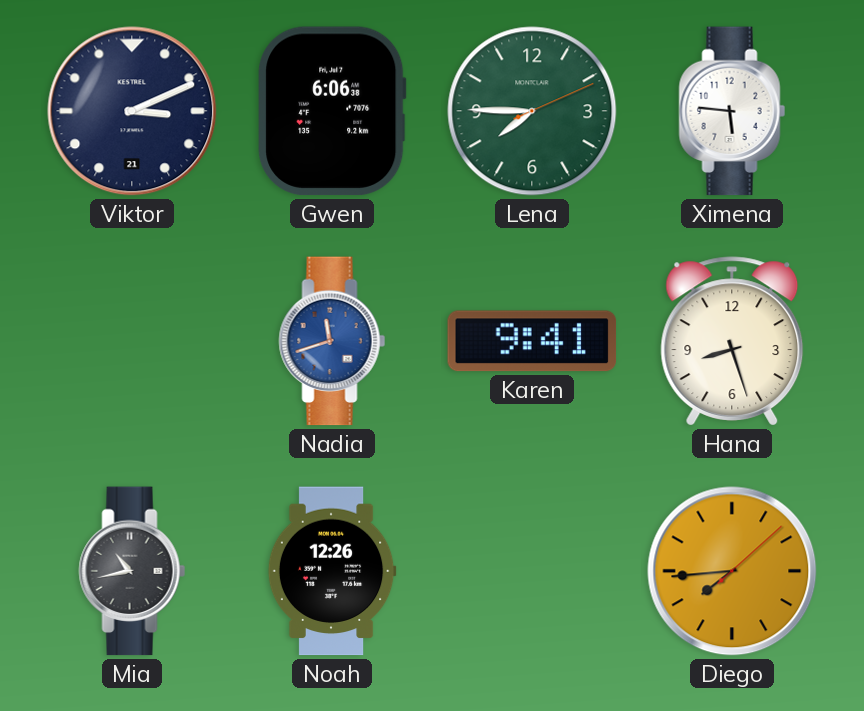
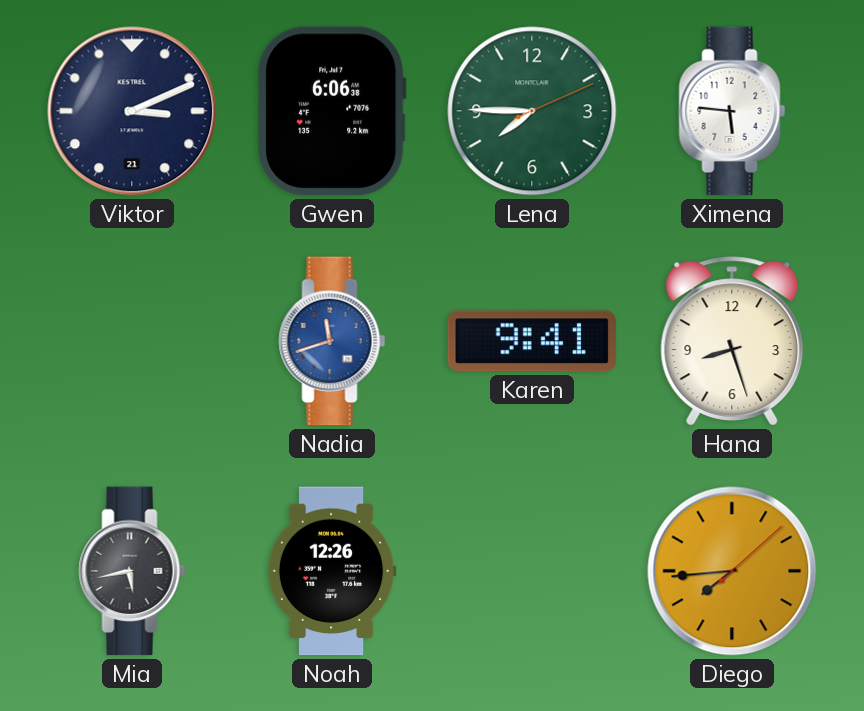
Mia: 10:43 -> 5:43
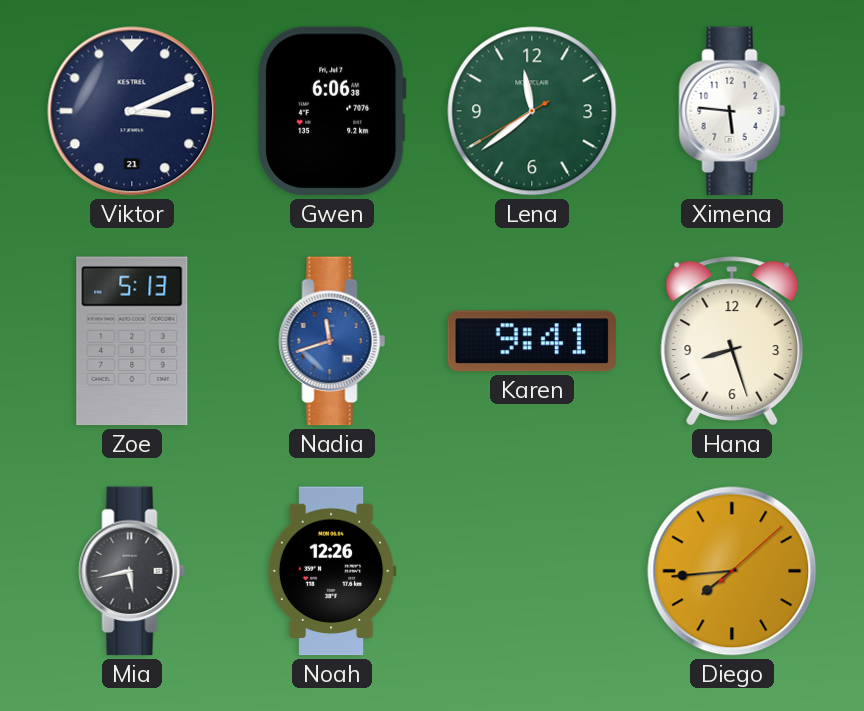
Lena: 7:45 -> 11:38
Zoe: none -> 5:13
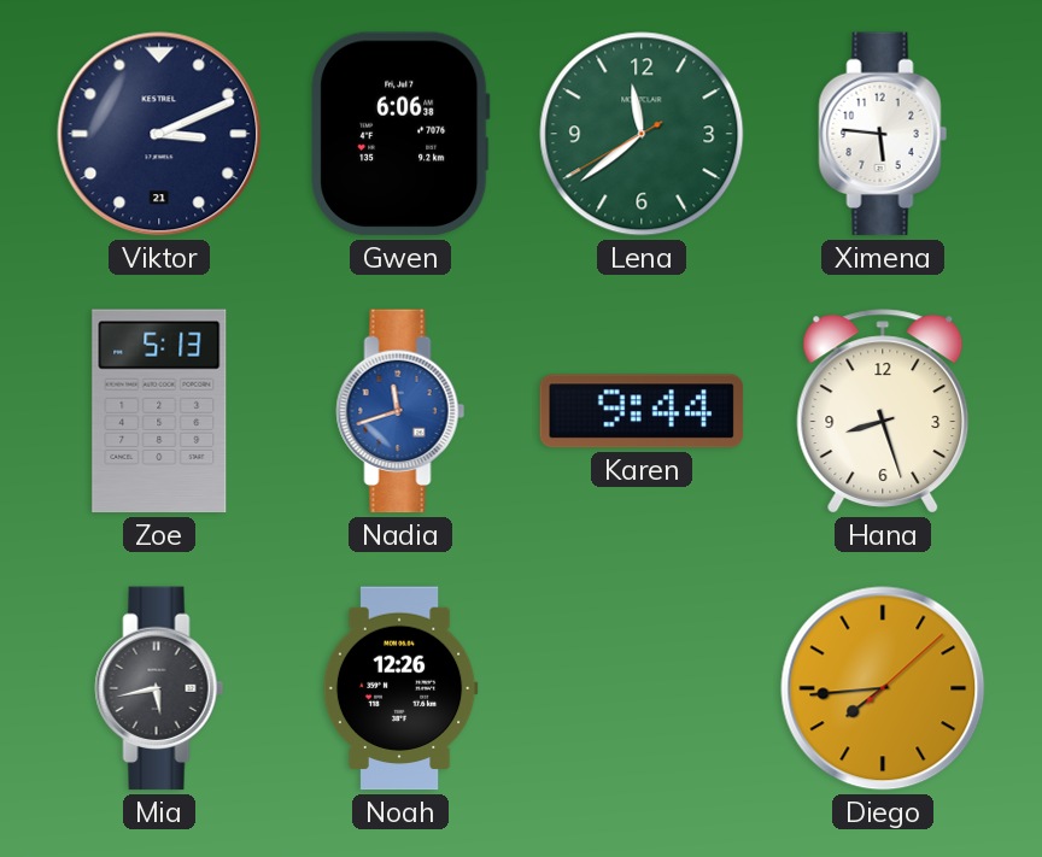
Karen: 9:41 -> 9:44
